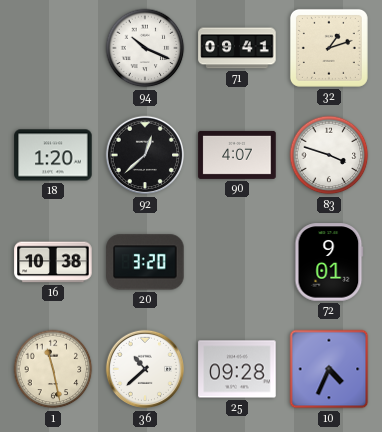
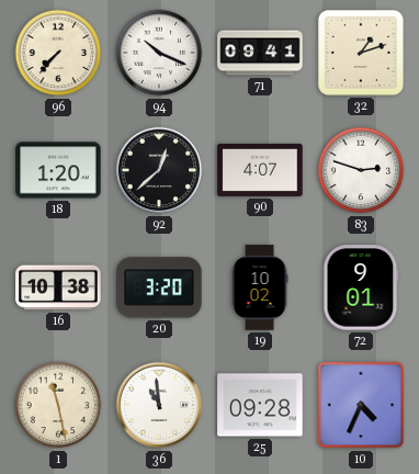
96: none -> 7:37
83: 3:48 -> 2:48
19: none -> 10:02
36: 10:38 -> 10:59
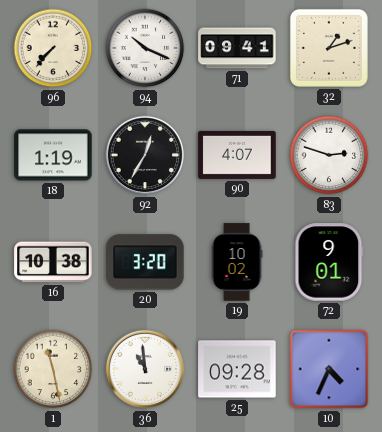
18: 1:20 -> 1:19
92: 12:38 -> 12:35
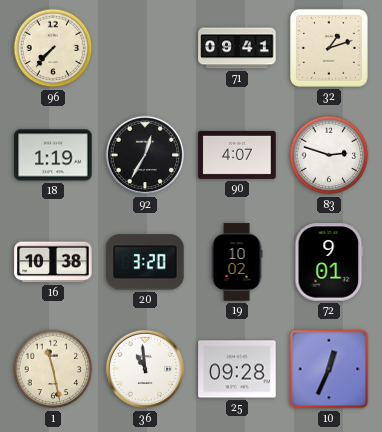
94: 10:19 -> none
10: 4:34 -> 12:34
